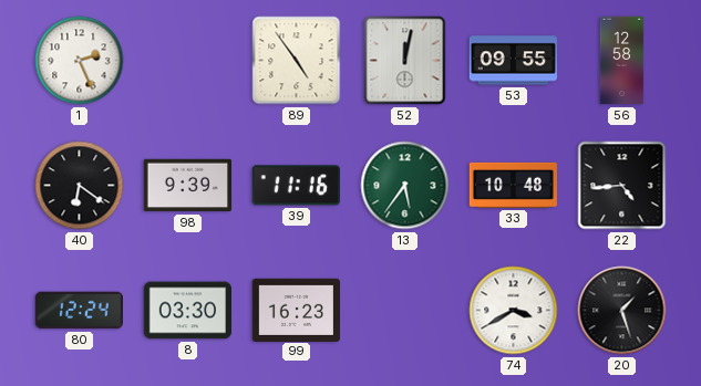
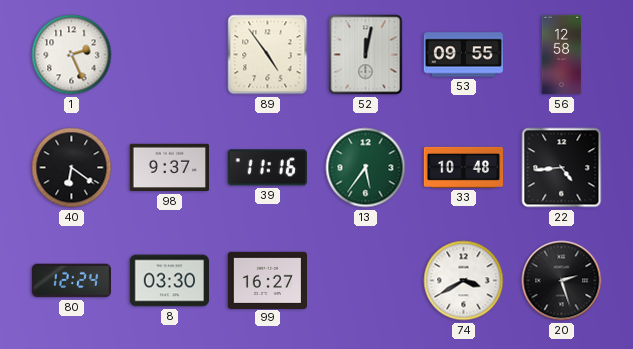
98: 9:39 -> 9:37
99: 16:23 -> 16:27
20: 1:27 -> 2:27
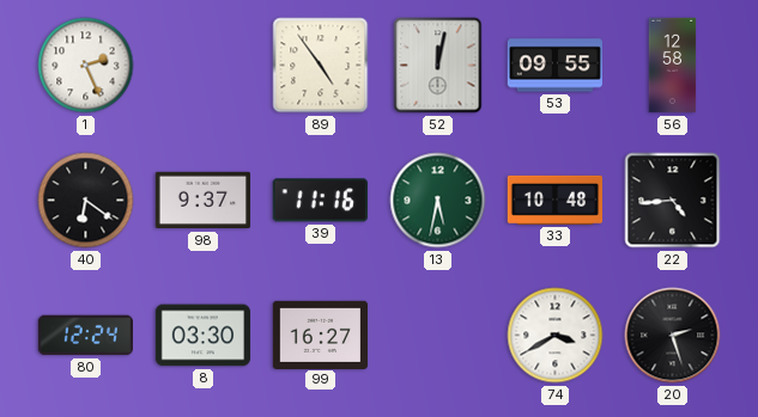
13: 5:36 -> 5:32
